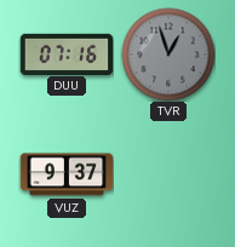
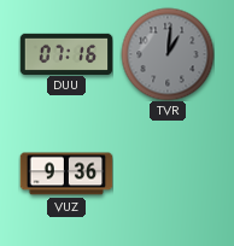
TVR: 12:57 -> 1:01
VUZ: 9:37 -> 9:36
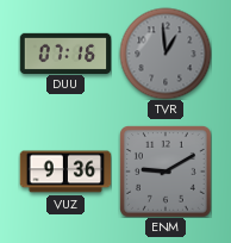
TVR: 1:01 -> 12:59
ENM: none -> 9:10
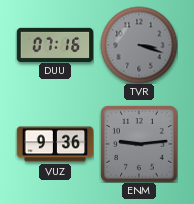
TVR: 12:59 -> 3:18
ENM: 9:10 -> 9:14
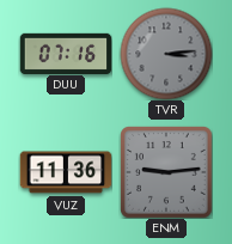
TVR: 3:18 -> 3:14
VUZ: 9:36 -> 11:36
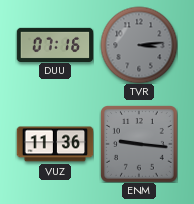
ENM: 9:14 -> 9:16
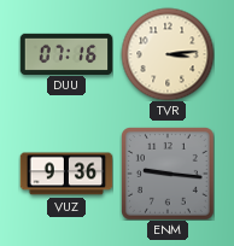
TVR dial: grey -> cream
VUZ: 11:36 -> 9:36
